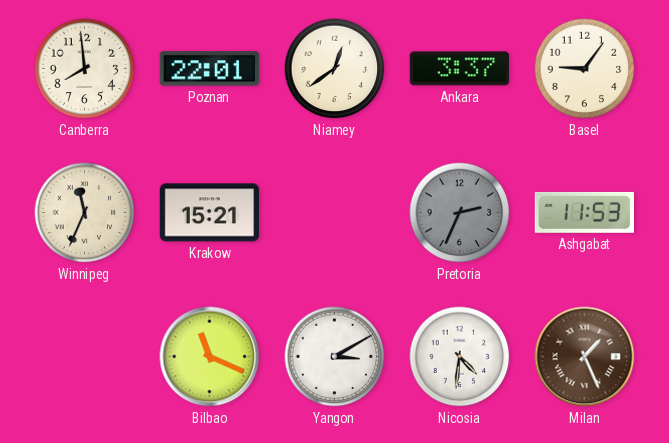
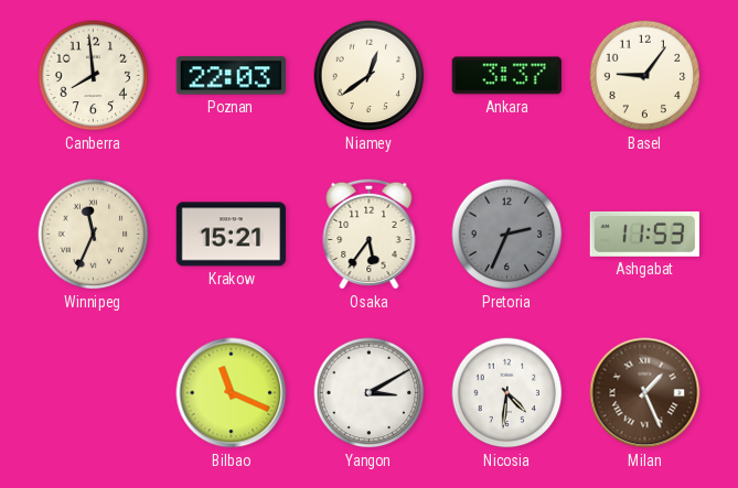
Poznan: 22:01 -> 22:03
Osaka: none -> 5:36
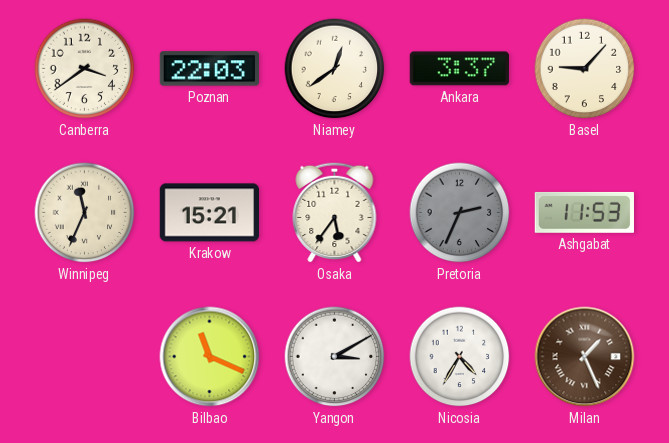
Canberra: 7:59 -> 3:39
Basel: 9:06 -> 9:07
Nicosia: 4:31 -> 4:35
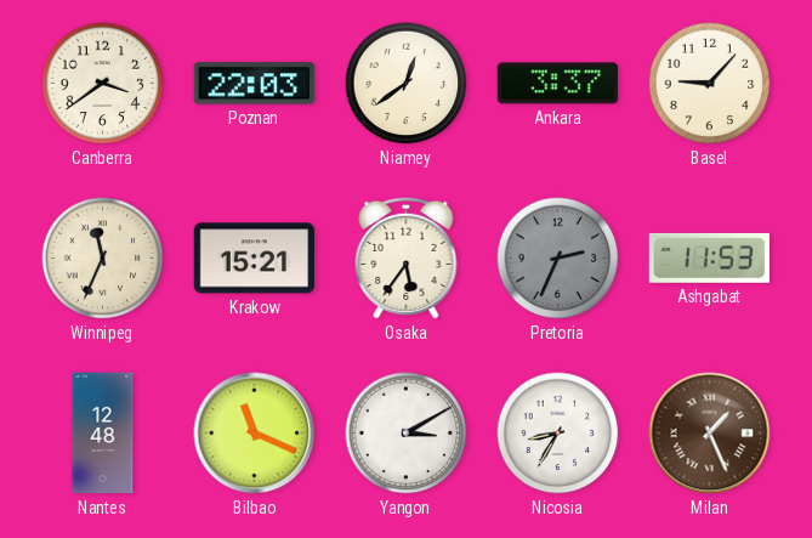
Nantes: none -> 12:48
Nicosia: 4:35 -> 8:35
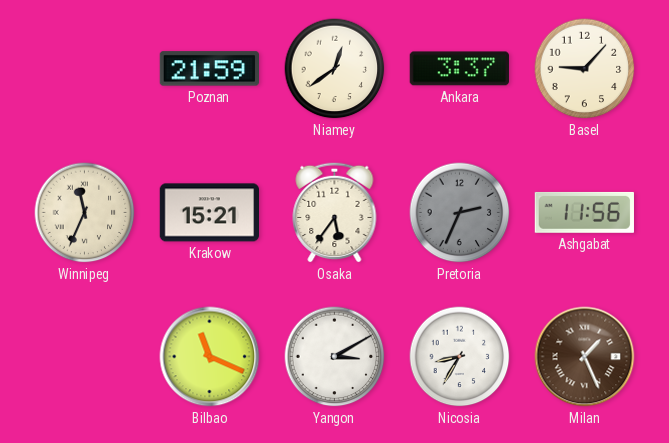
Canberra: 3:39 -> none
Poznan: 22:03 -> 21:59
Ashgabat: 11:53 -> 11:56
Nantes: 12:48 -> none
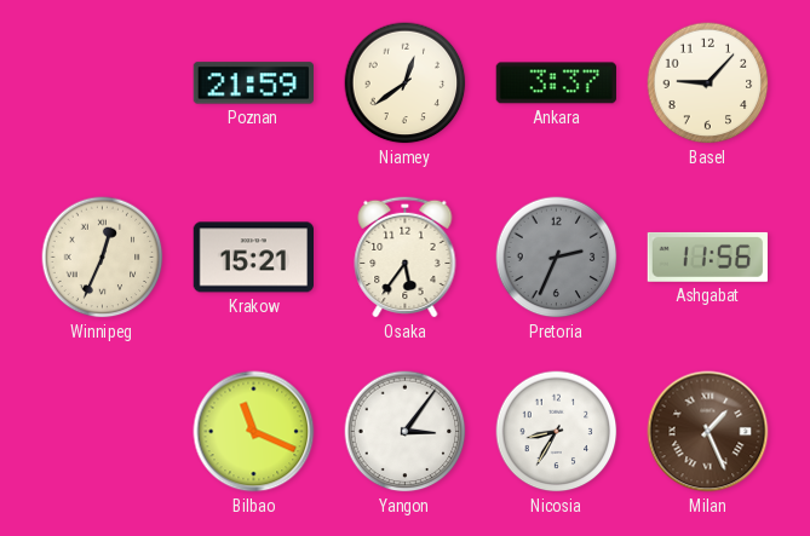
Winnipeg: 11:34 -> 12:34
Yangon: 3:10 -> 3:06
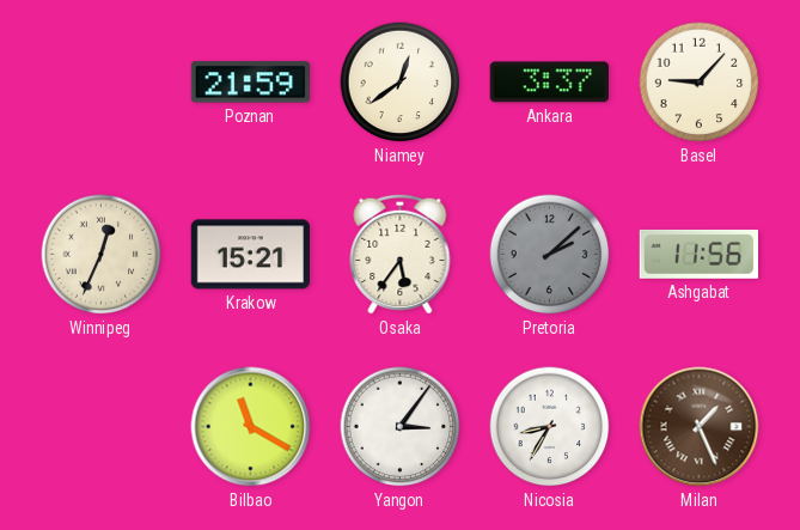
Pretoria: 2:34 -> 2:08
Bilbao: 11:19 -> 11:20
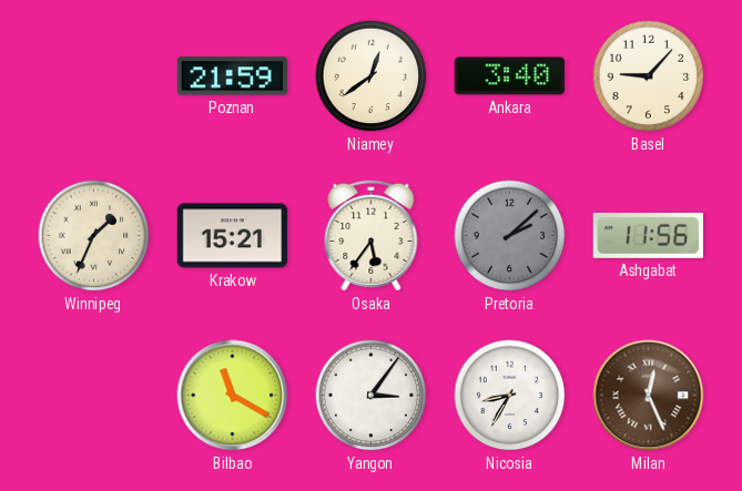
Ankara: 3:37 -> 3:40
Winnipeg: 12:34 -> 1:34
Milan: 1:26 -> 12:26
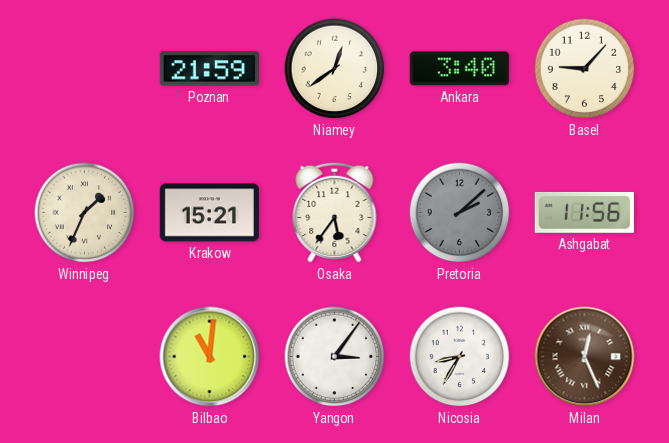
Bilbao: 11:20 -> 11:01
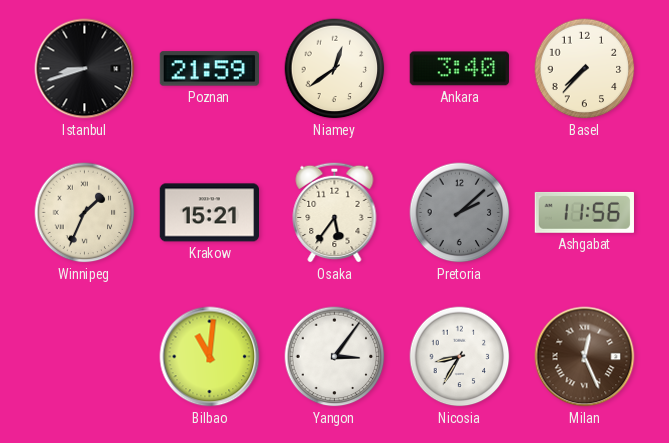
Istanbul: none -> 8:42
Basel: 9:07 -> 7:37
